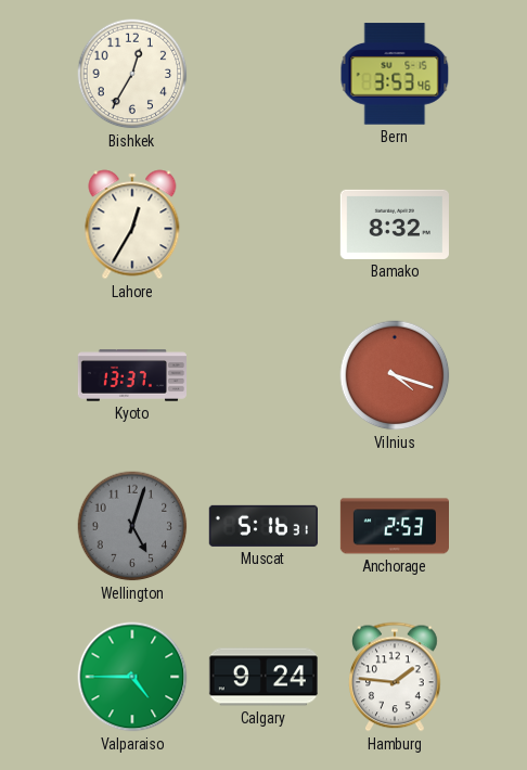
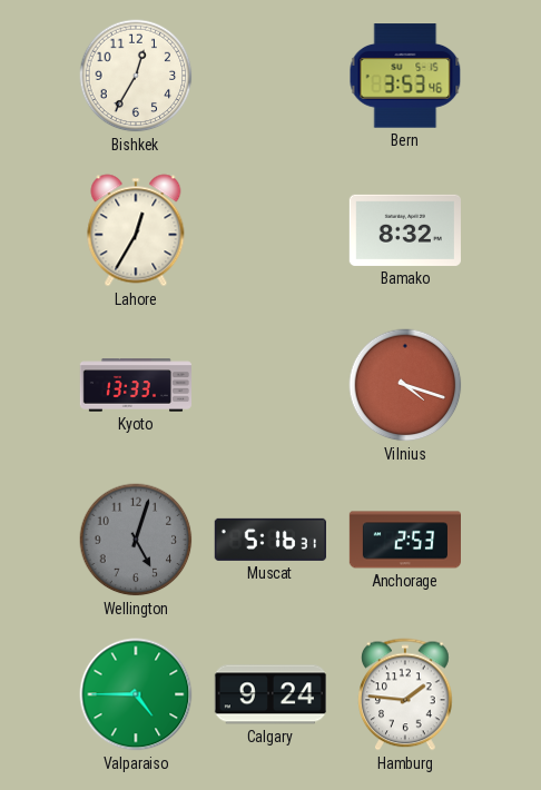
Kyoto: 13:37 -> 13:33
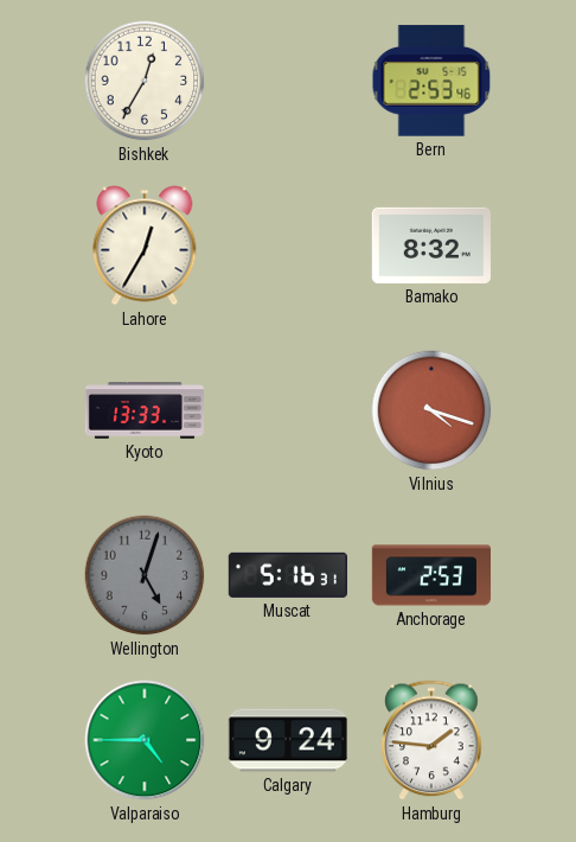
Bern: 3:53 -> 2:53
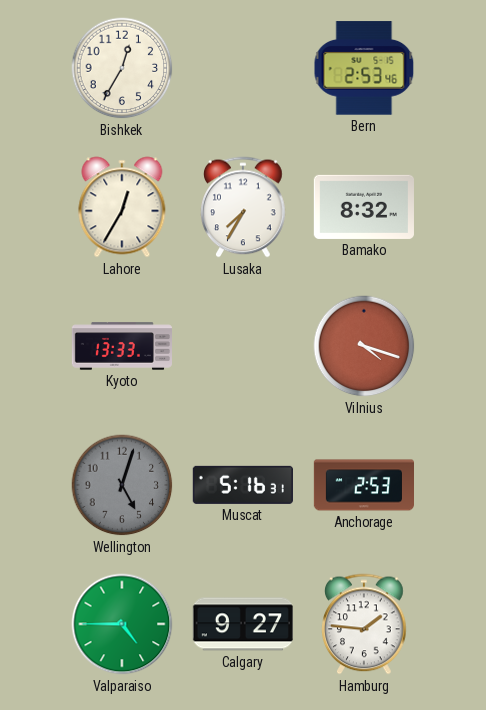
Lusaka: none -> 7:35
Calgary: 9:24 -> 9:27
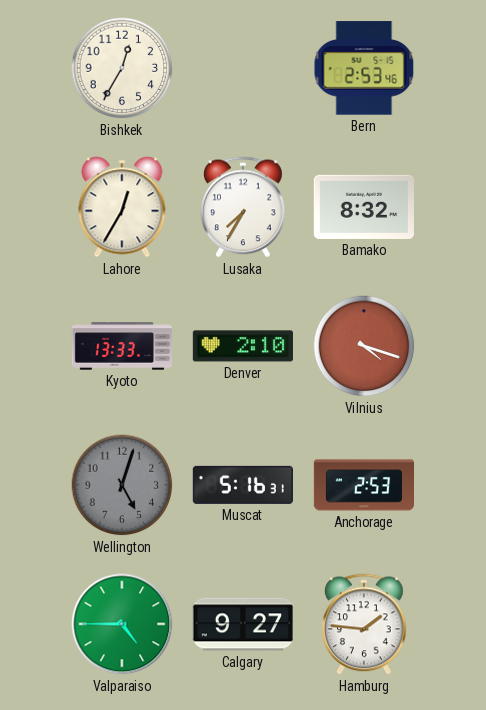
Denver: none -> 2:10
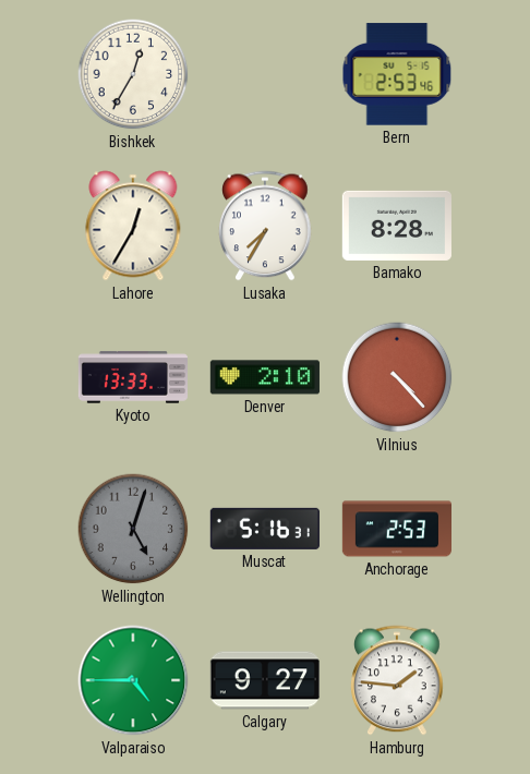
Bamako: 8:32 -> 8:28
Vilnius: 4:18 -> 4:23
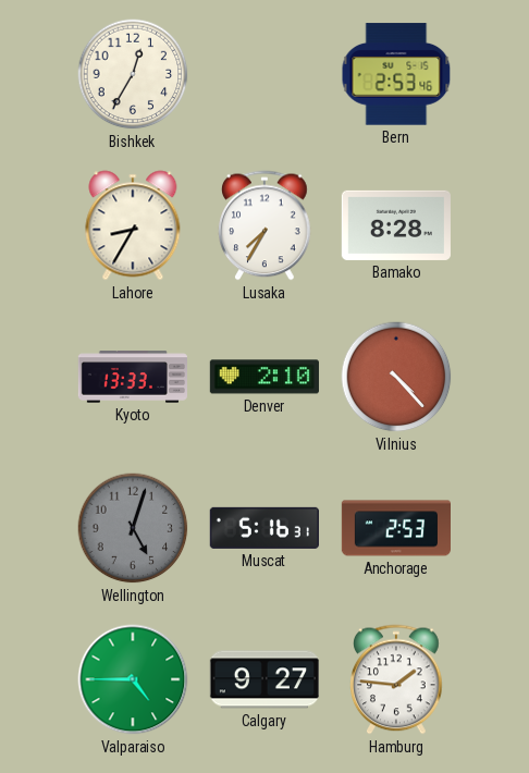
Lahore: 12:35 -> 8:35
